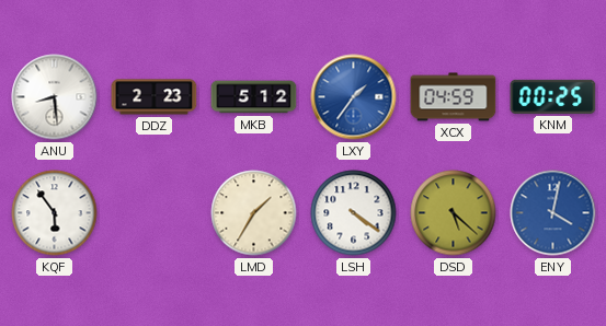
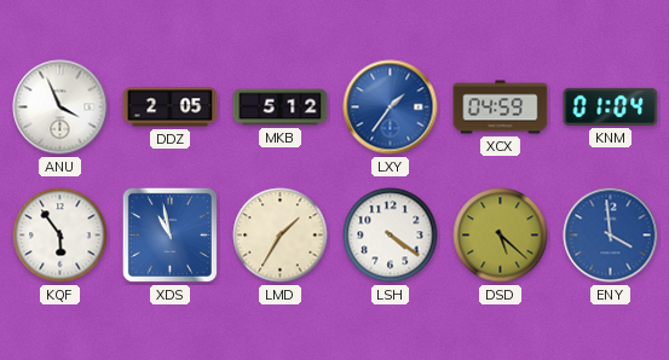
ANU: 8:29 -> 3:56
DDZ: 2:23 -> 2:05
KNM: 00:25 -> 01:04
XDS: none -> 10:58
ENY: 4:02 -> 3:59
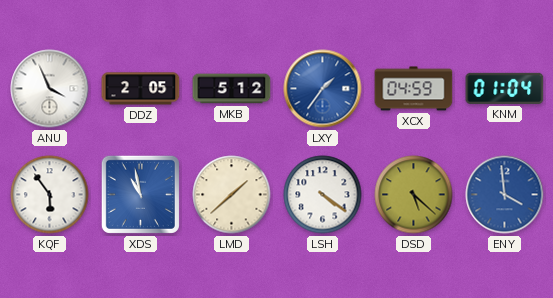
LMD: 1:35 -> 1:38
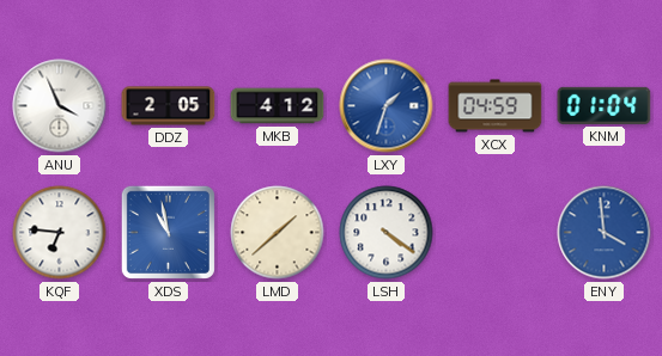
MKB: 5:12 -> 4:12
LXY: 1:36 -> 1:33
KQF: 5:54 -> 6:46
DSD: 5:22 -> none
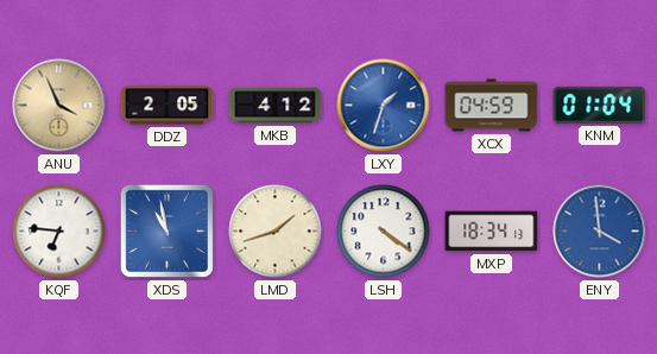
ANU dial: white -> champagne
LMD: 1:38 -> 1:42
MXP: none -> 18:34
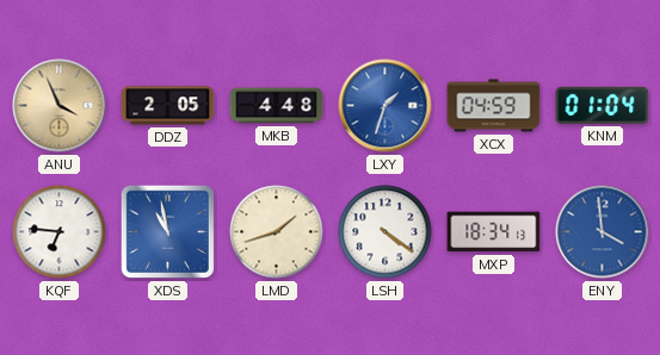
MKB: 4:12 -> 4:48
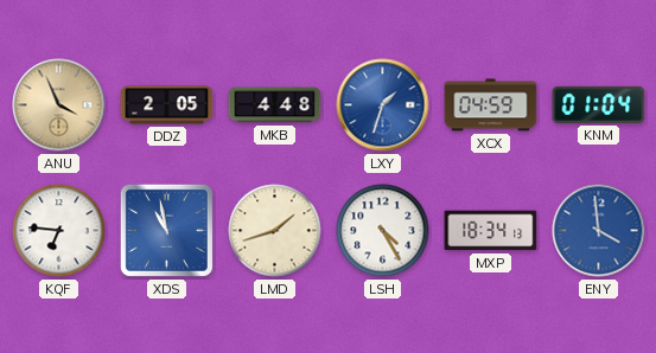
LSH: 4:21 -> 4:25
